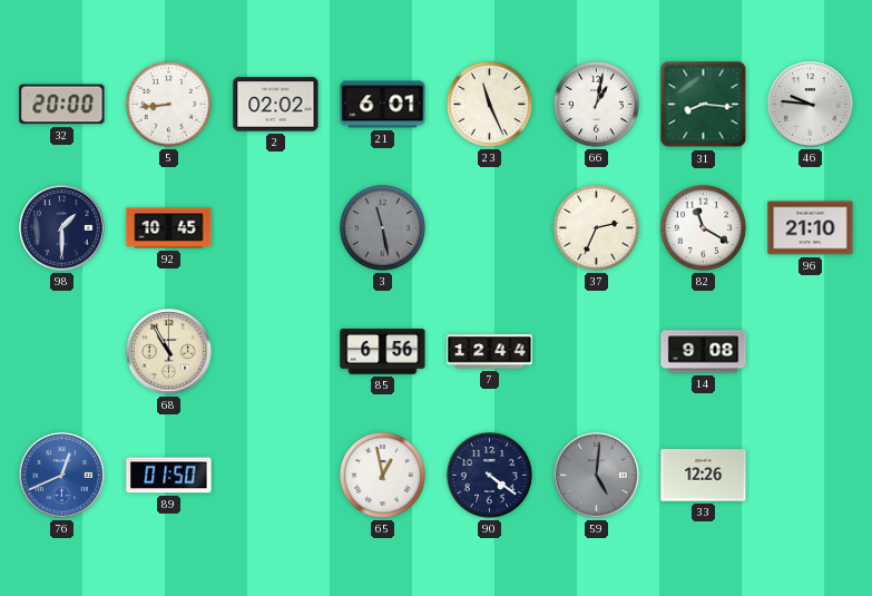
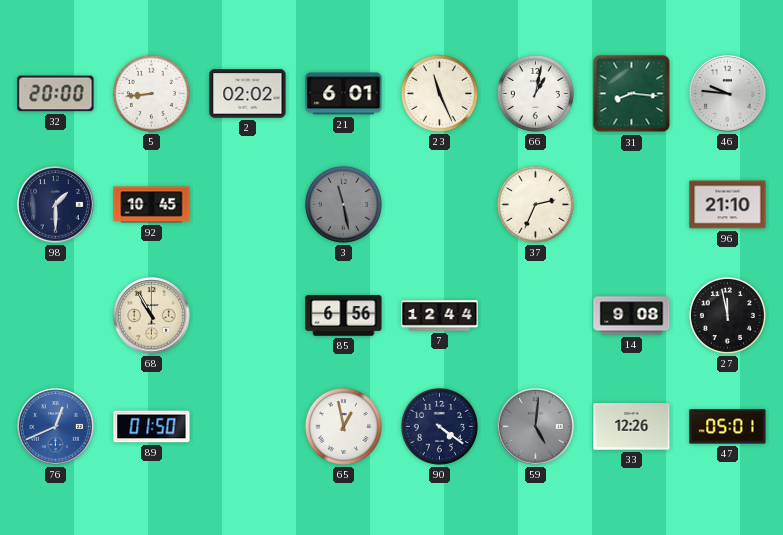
82: 11:20 -> none
27: none -> 11:58
47: none -> 05:01
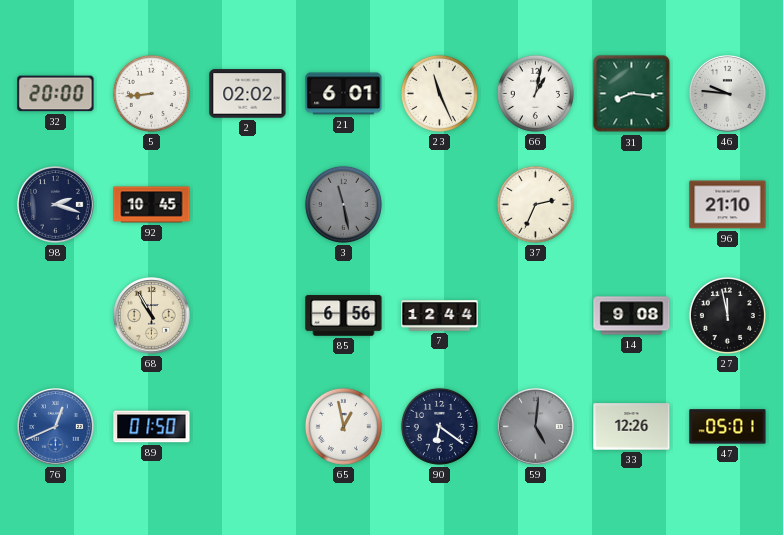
98: 1:30 -> 2:18
90: 4:21 -> 6:21
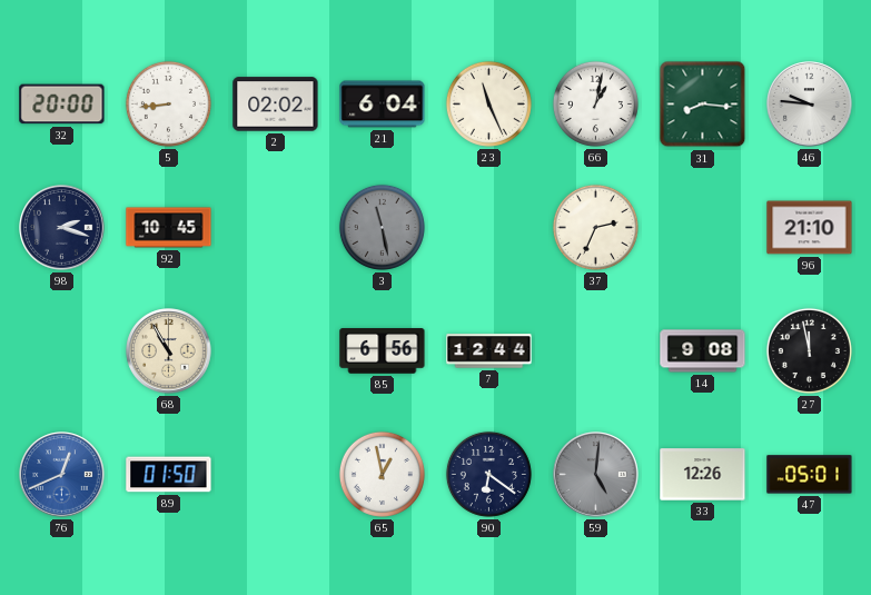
21: 6:01 -> 6:04
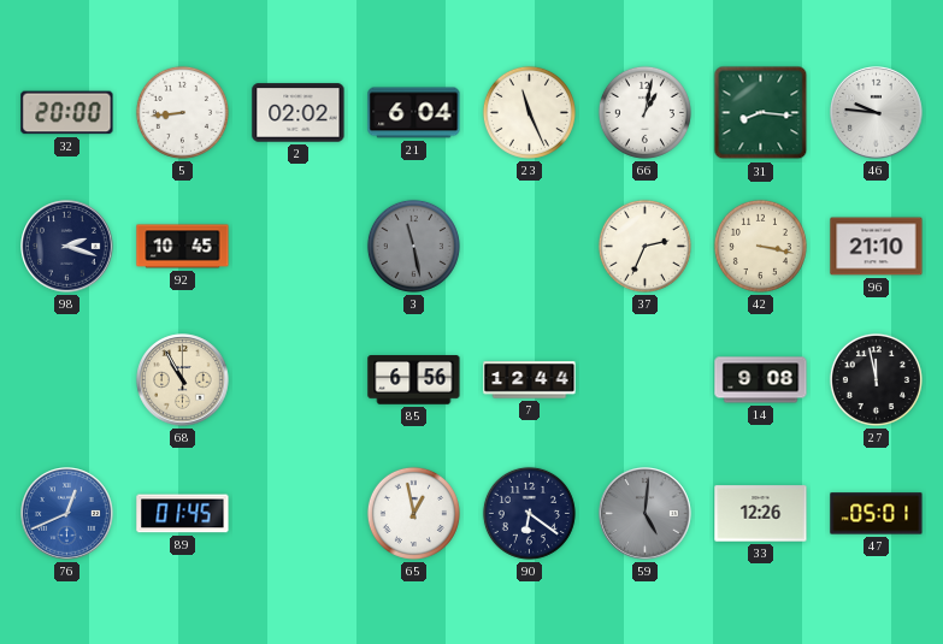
42: none -> 3:17
89: 01:50 -> 01:45
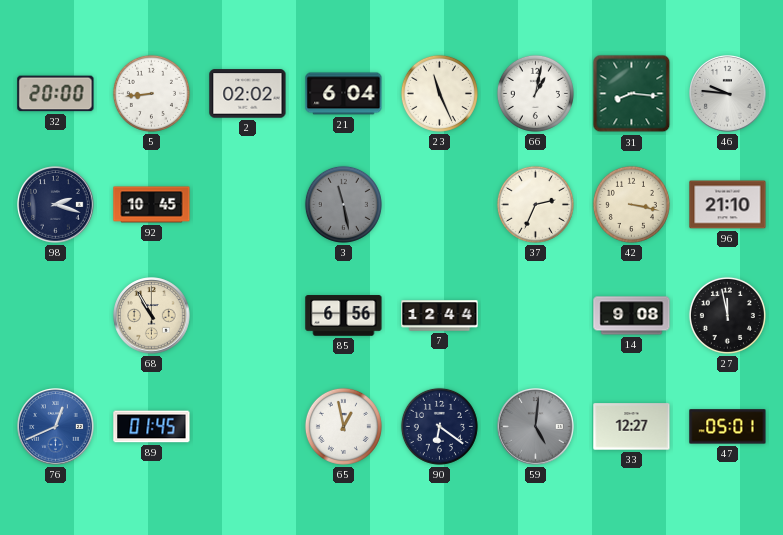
33: 12:26 -> 12:27
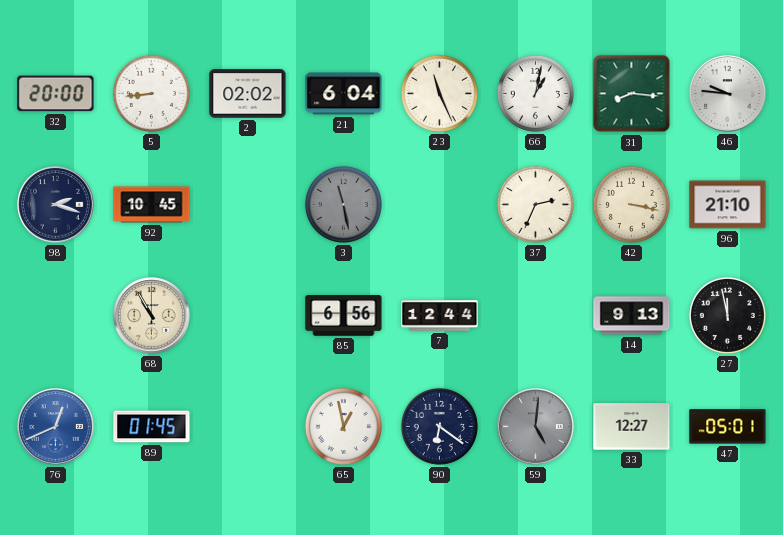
14: 9:08 -> 9:13
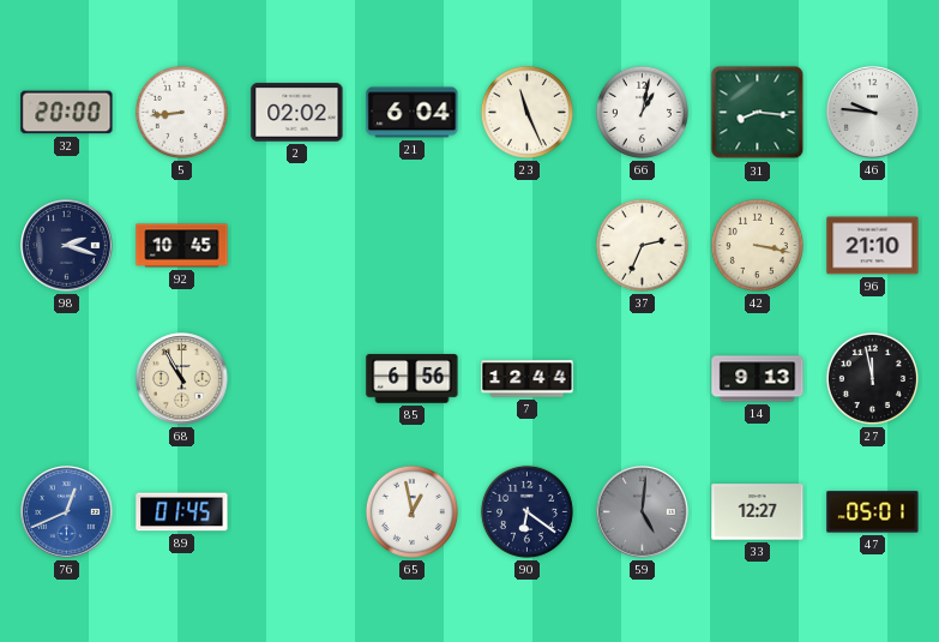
3: 11:28 -> none
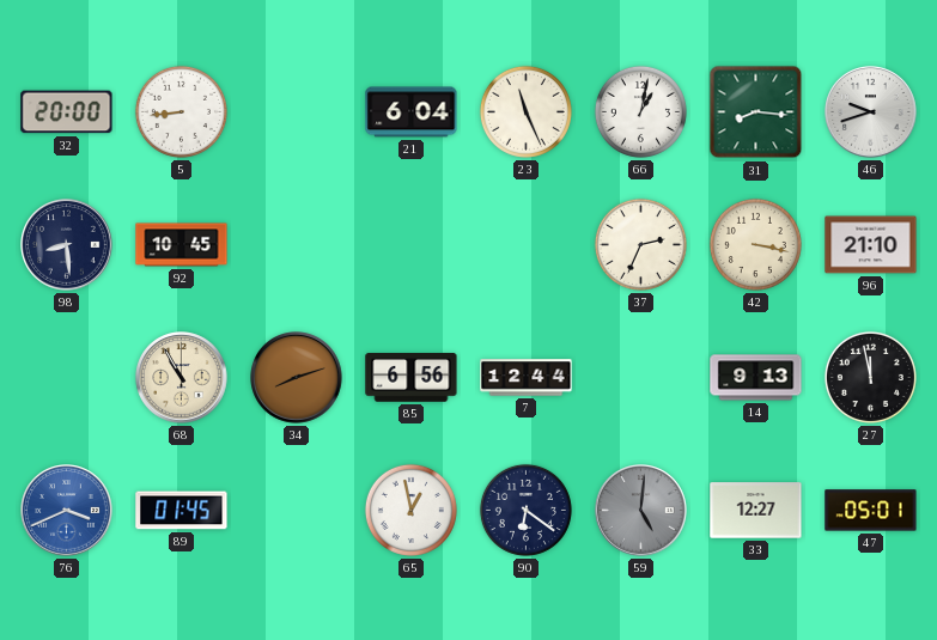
2: 02:02 -> none
46: 9:46 -> 9:42
98: 2:18 -> 8:29
34: none -> 8:12
76: 12:41 -> 3:41
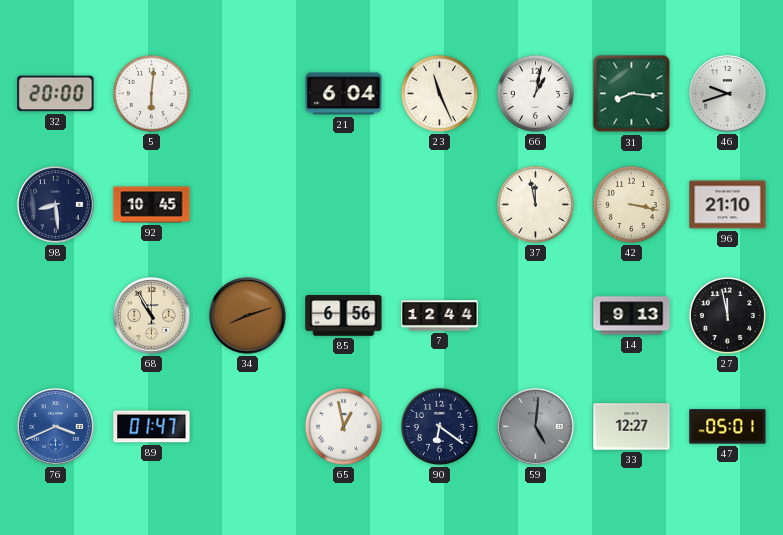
5: 8:44 -> 6:01
37: 2:34 -> 11:58
89: 01:45 -> 01:47
